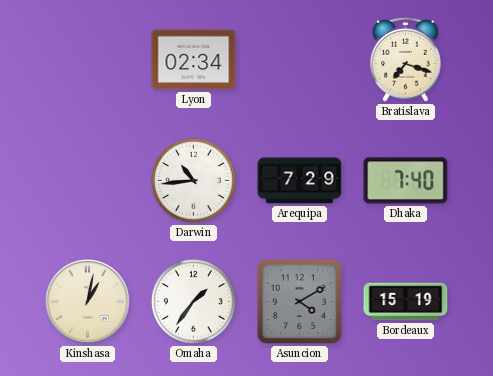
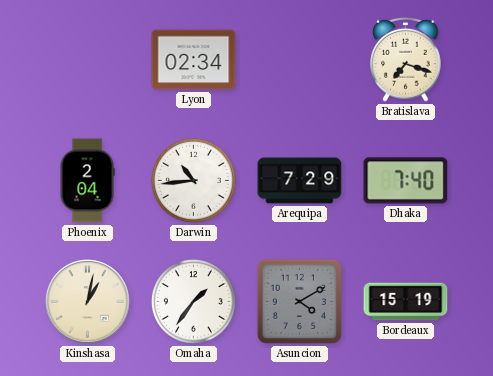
Phoenix: none -> 2:04
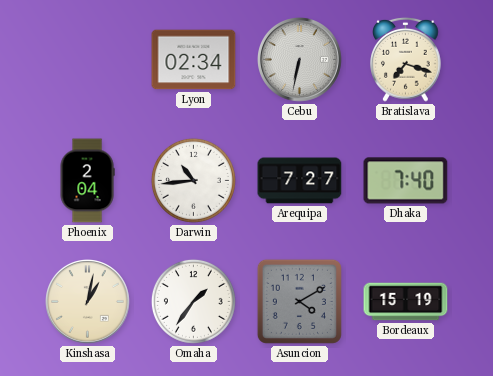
Cebu: none -> 6:32
Arequipa: 7:29 -> 7:27
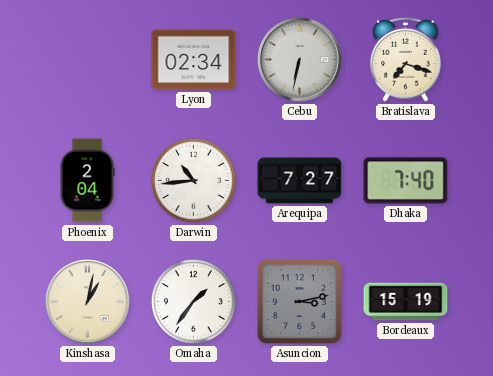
Asuncion: 4:10 -> 3:13
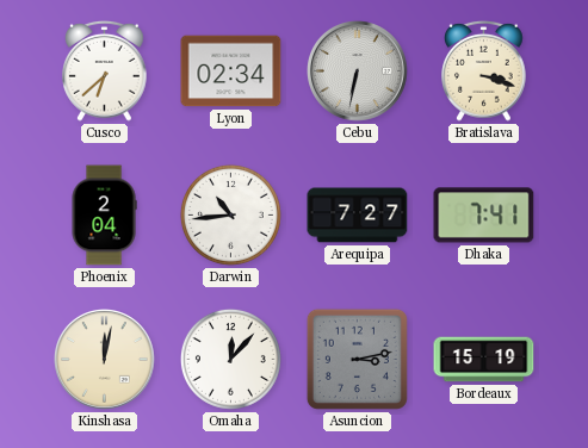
Cusco: none -> 6:38
Bratislava: 7:18 -> 3:18
Dhaka: 7:40 -> 7:41
Kinshasa: 1:02 -> 12:02
Omaha: 1:36 -> 12:07
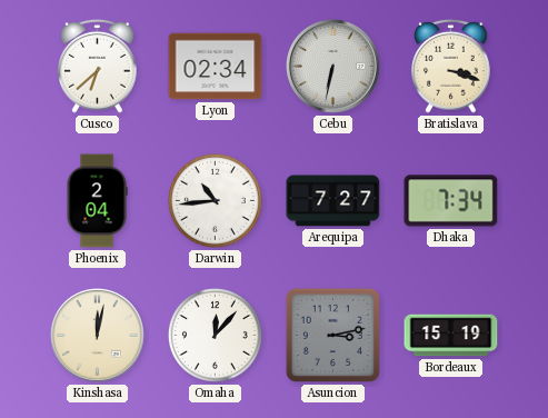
Dhaka: 7:41 -> 7:34
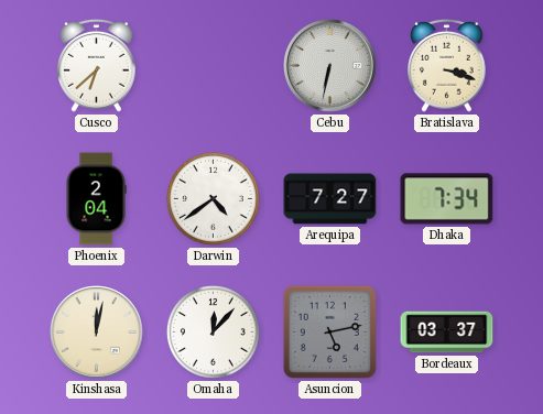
Lyon: 02:34 -> none
Darwin: 10:44 -> 4:39
Asuncion: 3:13 -> 5:13
Bordeaux: 15:19 -> 03:37
